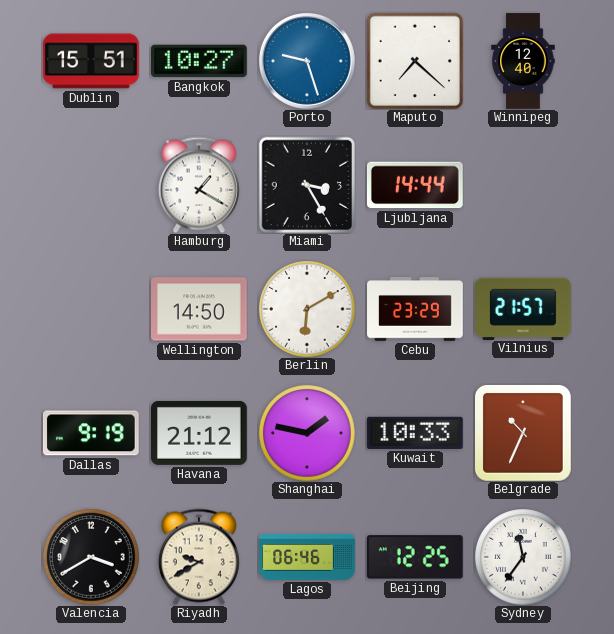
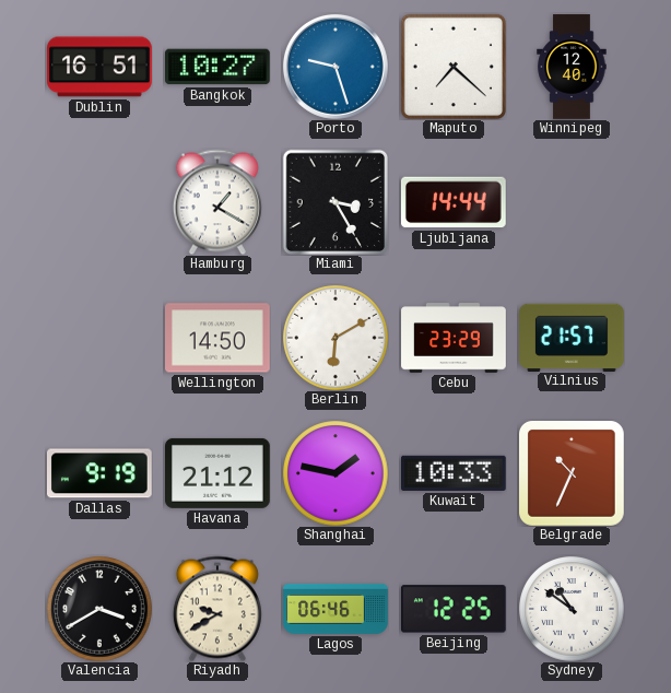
Dublin: 15:51 -> 16:51
Sydney: 11:36 -> 10:51
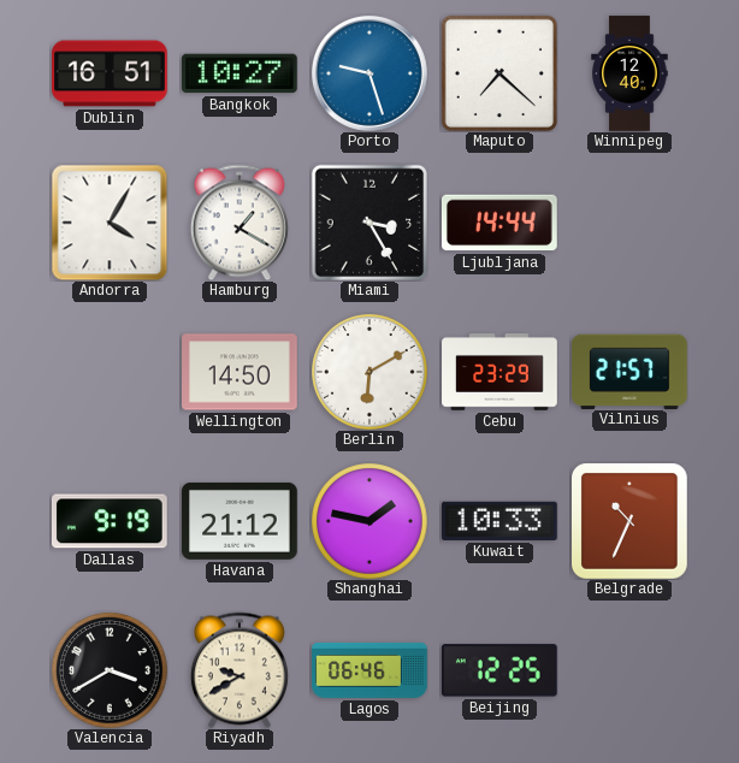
Andorra: none -> 4:05
Sydney: 10:51 -> none
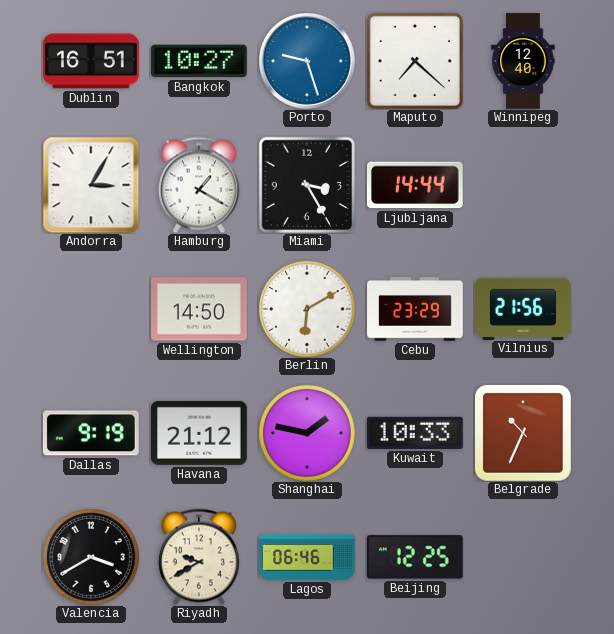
Andorra: 4:05 -> 3:05
Vilnius: 21:57 -> 21:56
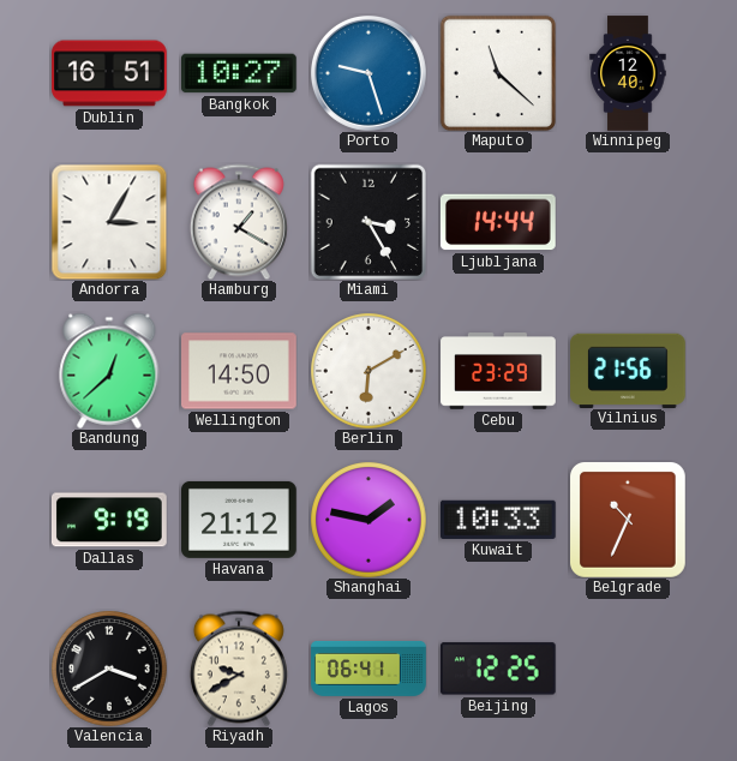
Maputo: 7:22 -> 11:22
Bandung: none -> 12:38
Lagos: 06:46 -> 06:41
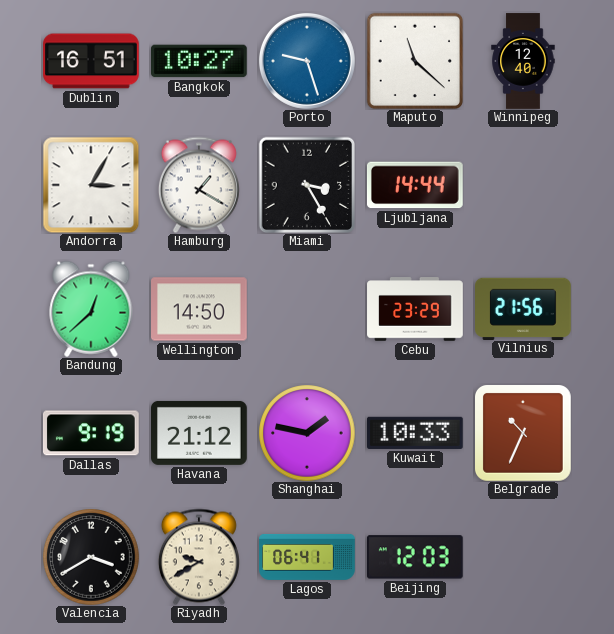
Berlin: 6:10 -> none
Beijing: 12:25 -> 12:03
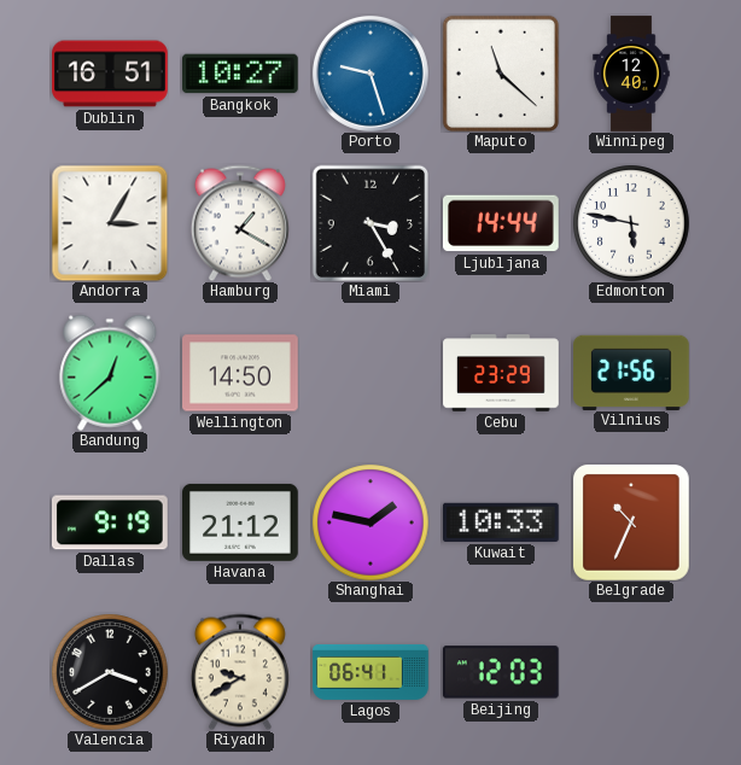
Edmonton: none -> 5:47
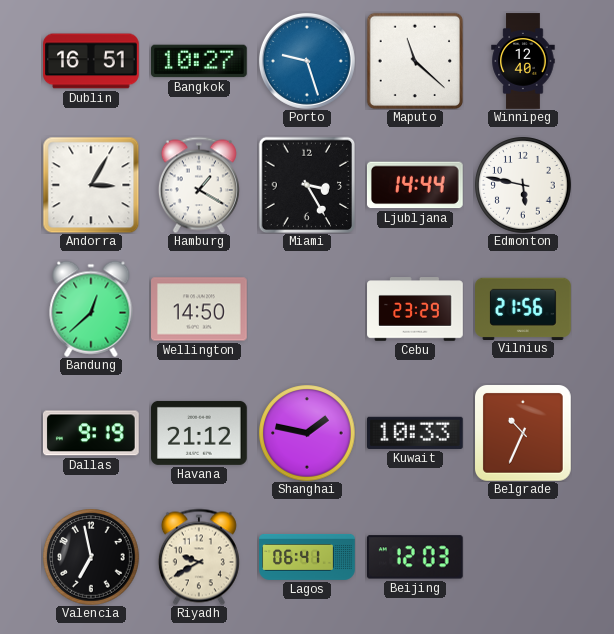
Valencia: 3:40 -> 6:58
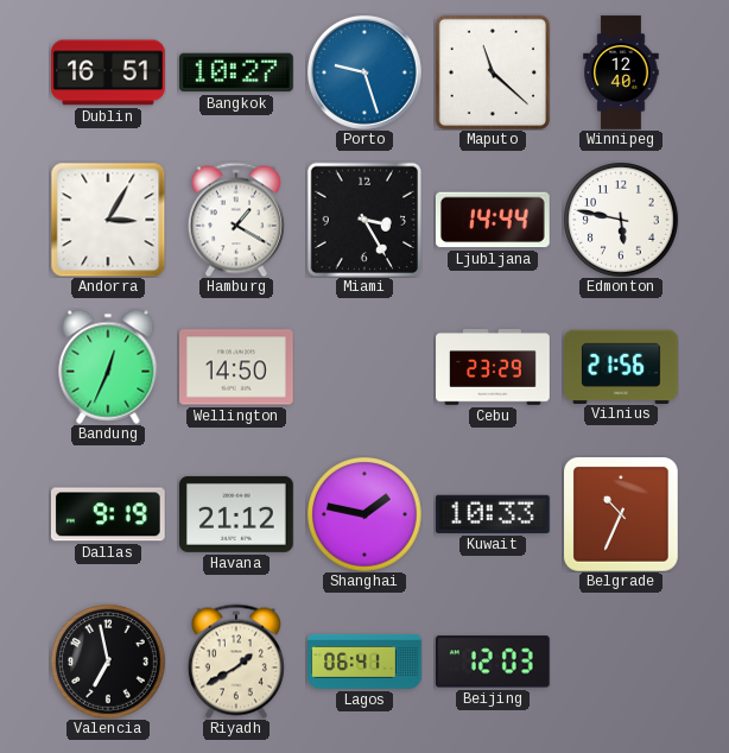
Bandung: 12:38 -> 12:34
Riyadh: 9:40 -> 1:40
